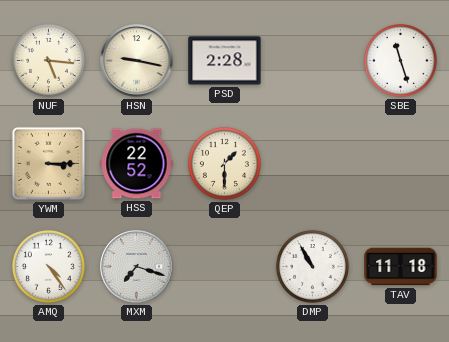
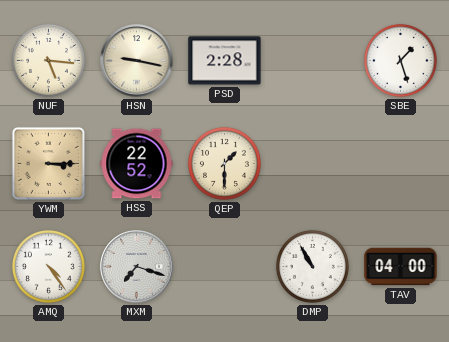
SBE: 11:27 -> 1:27
TAV: 11:18 -> 04:00
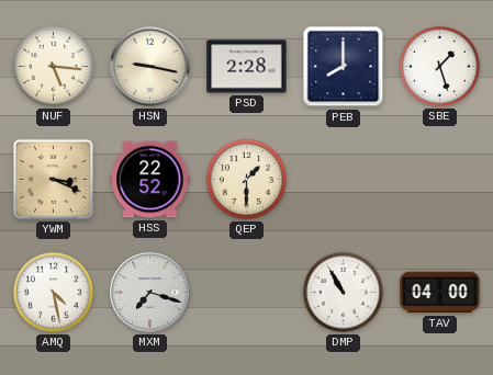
PEB: none -> 8:00
YWM: 3:15 -> 3:19
AMQ: 4:24 -> 4:28
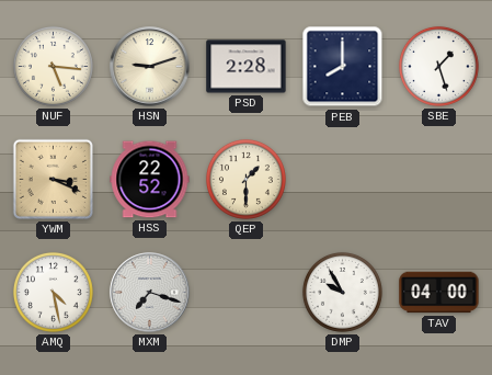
HSN: 9:17 -> 9:12
DMP: 10:55 -> 9:55
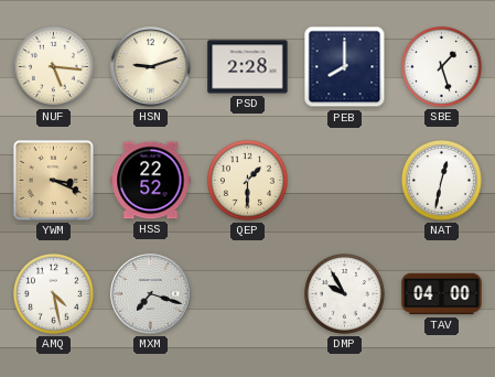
NAT: none -> 12:32
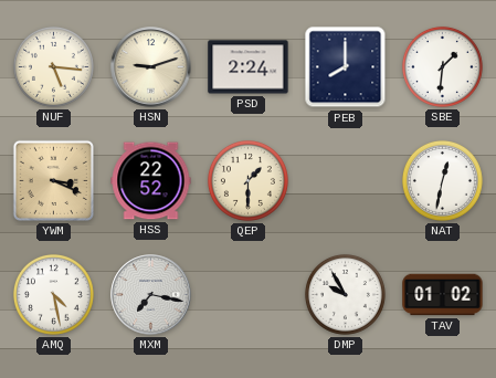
PSD: 2:28 -> 2:24
SBE: 1:27 -> 1:31
MXM: 7:18 -> 7:17
TAV: 04:00 -> 01:02
